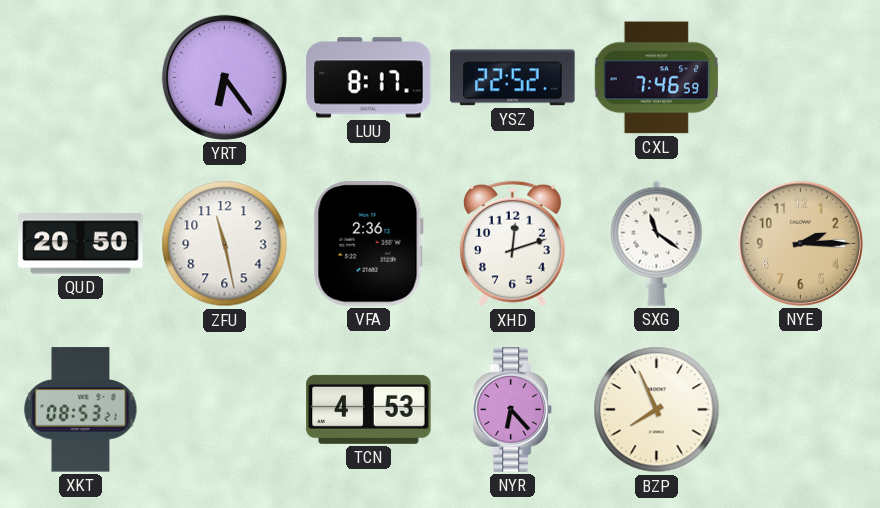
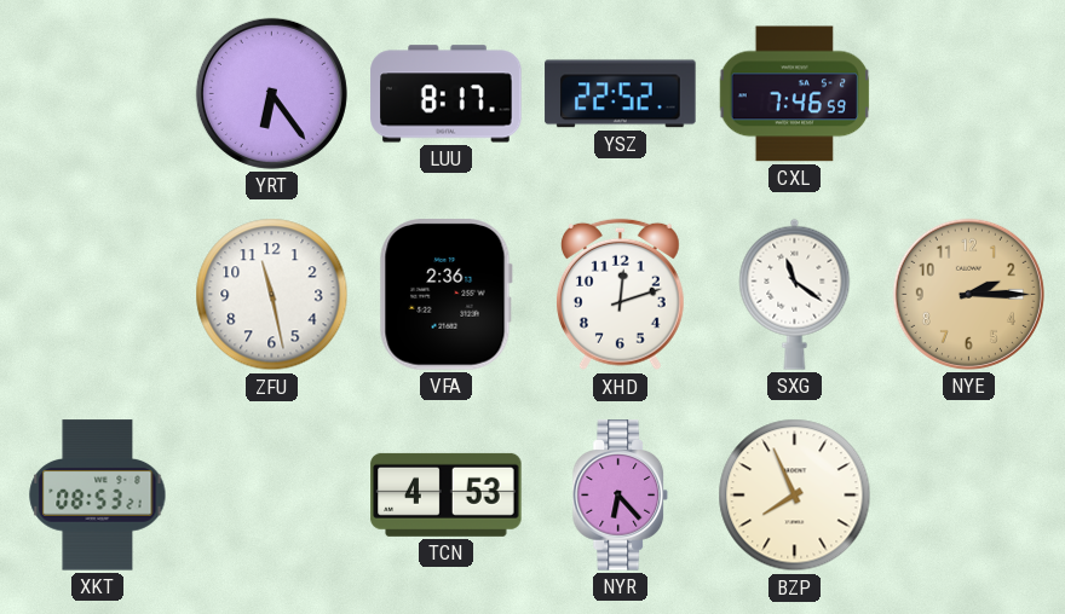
QUD: 20:50 -> none
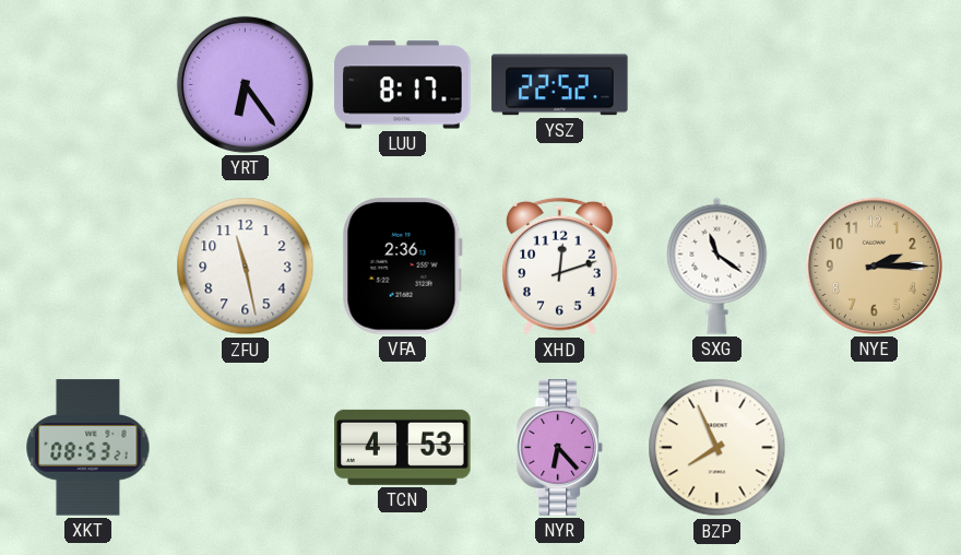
CXL: 7:46 -> none
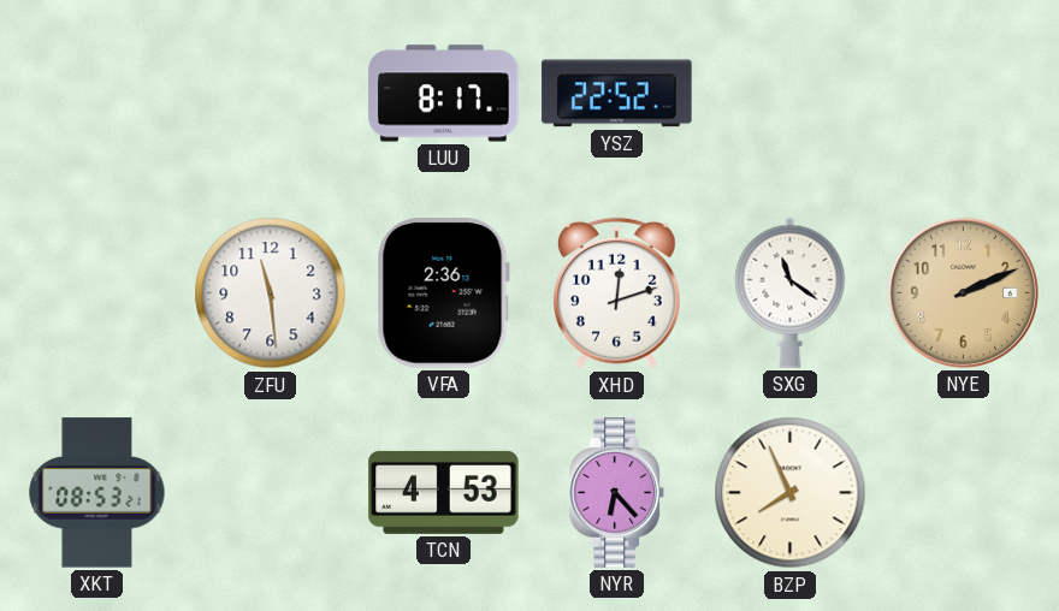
YRT: 6:24 -> none
ZFU: 11:28 -> 11:29
NYE: 2:15 -> 2:11
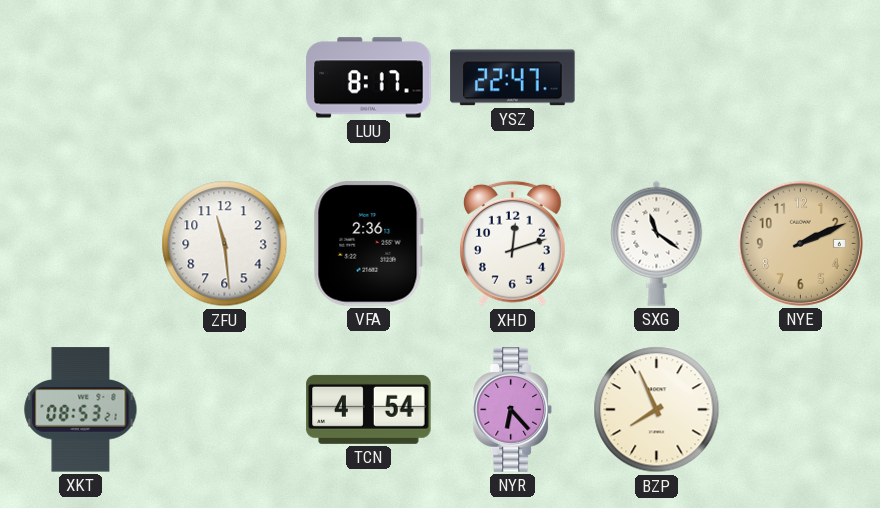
YSZ: 22:52 -> 22:47
TCN: 4:53 -> 4:54
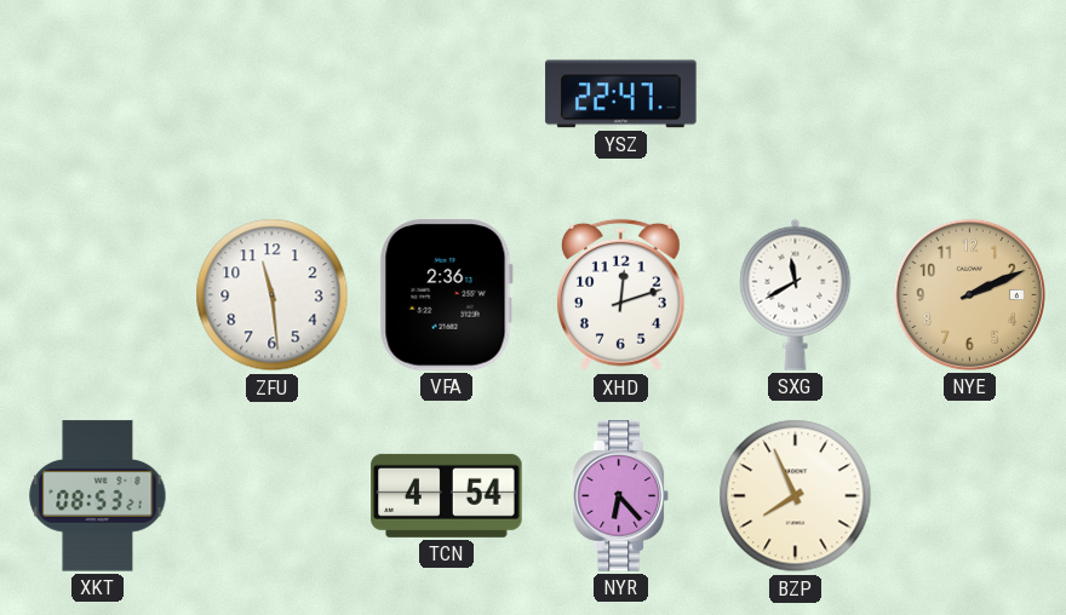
LUU: 8:17 -> none
SXG: 11:21 -> 11:40
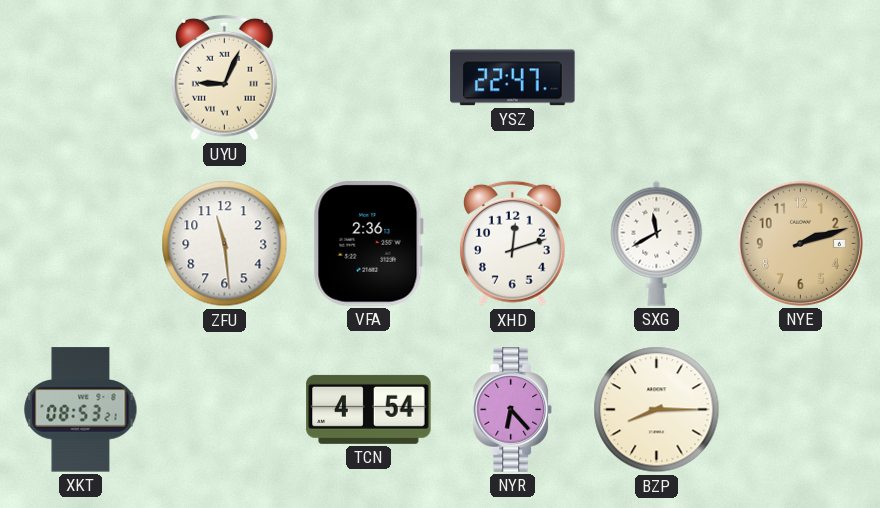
UYU: none -> 9:04
NYE: 2:11 -> 2:12
BZP: 7:56 -> 8:15
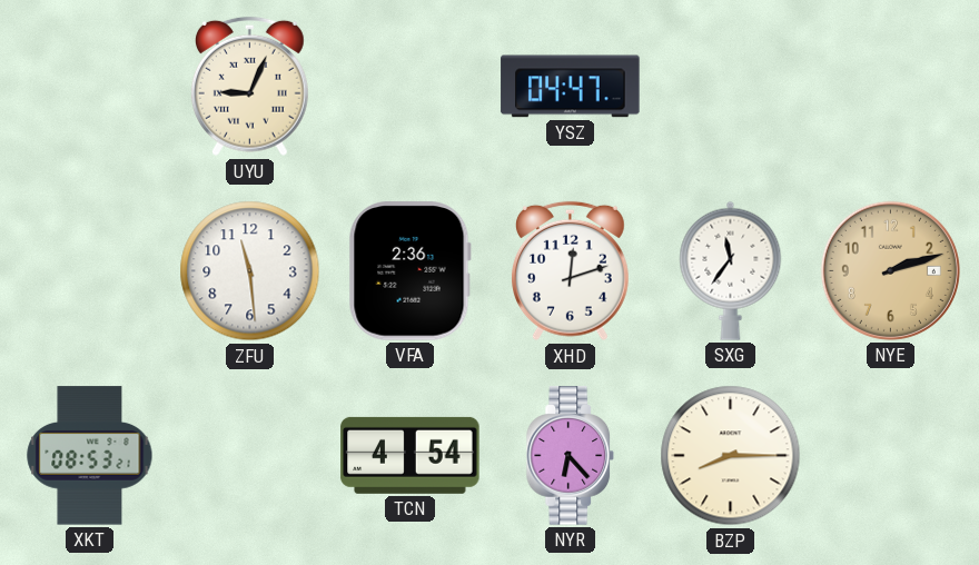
YSZ: 22:47 -> 04:47
SXG: 11:40 -> 11:36
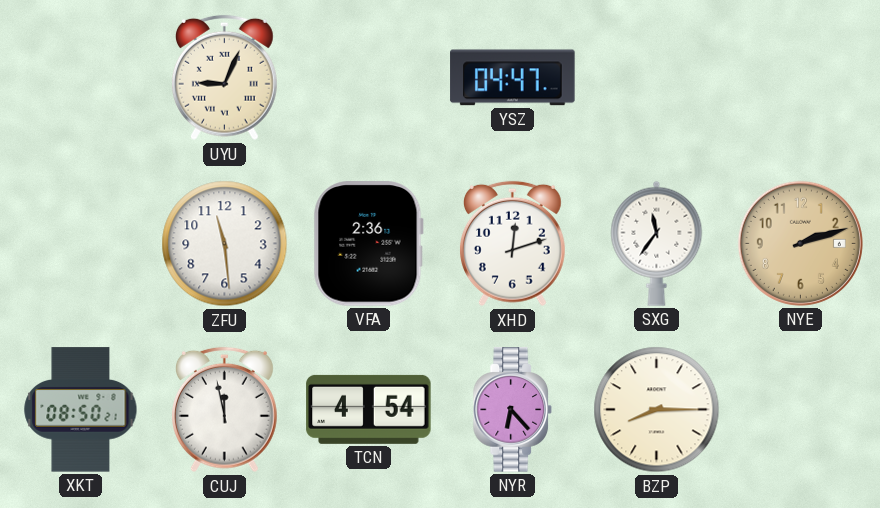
XKT: 08:53 -> 08:50
CUJ: none -> 11:58
